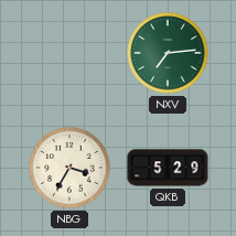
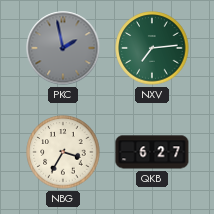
PKC: none -> 1:58
QKB: 5:29 -> 6:27
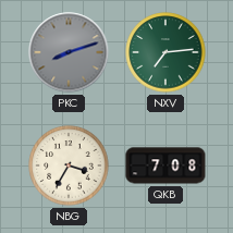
PKC: 1:58 -> 8:12
QKB: 6:27 -> 7:08
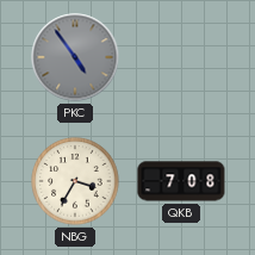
PKC: 8:12 -> 4:54
NXV: 7:14 -> none
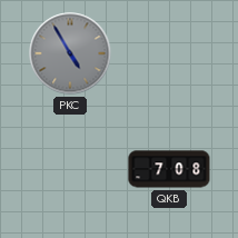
PKC: 4:54 -> 4:55
NBG: 3:35 -> none
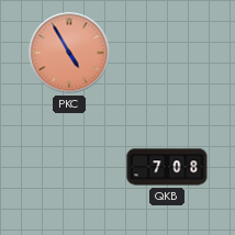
PKC dial: grey -> salmon
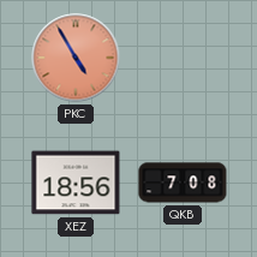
XEZ: none -> 18:56
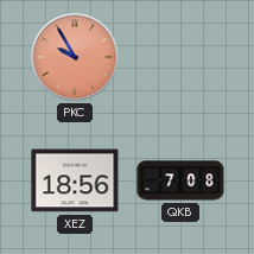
PKC: 4:55 -> 9:55
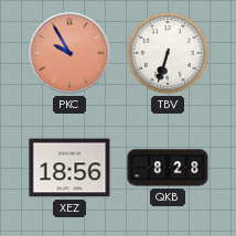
TBV: none -> 6:33
QKB: 7:08 -> 8:28
